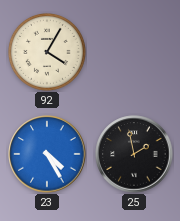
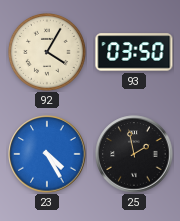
93: none -> 03:50
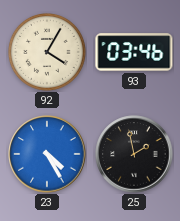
93: 03:50 -> 03:46
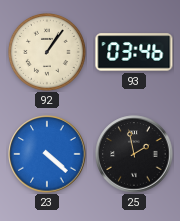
92: 4:05 -> 1:06
23: 4:25 -> 4:22
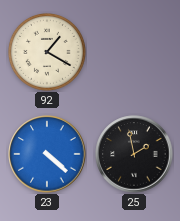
92: 1:06 -> 1:20
93: 03:46 -> none
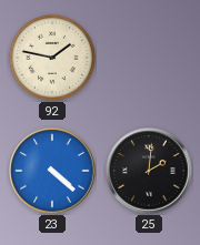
92: 1:20 -> 1:47
25: 1:58 -> 2:01
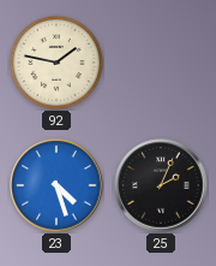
23: 4:22 -> 4:27
25: 2:01 -> 2:04
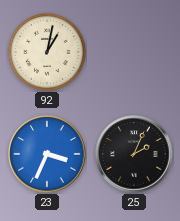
92: 1:47 -> 1:02
23: 4:27 -> 3:34
